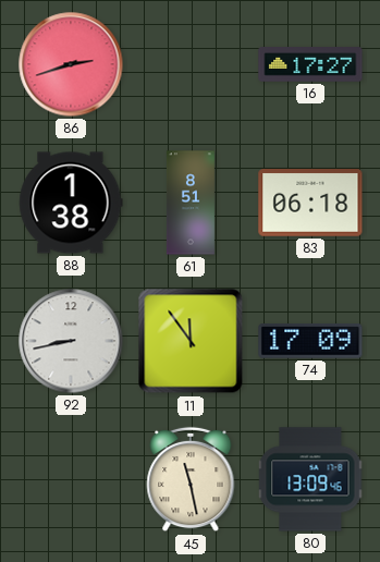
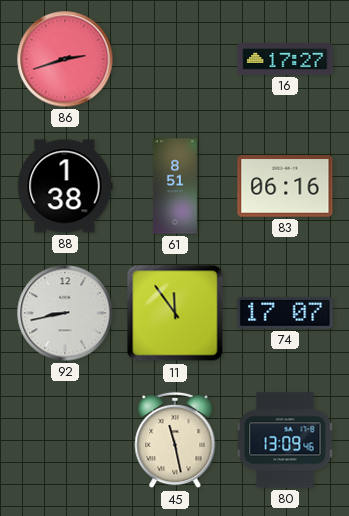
83: 06:18 -> 06:16
74: 17:09 -> 17:07
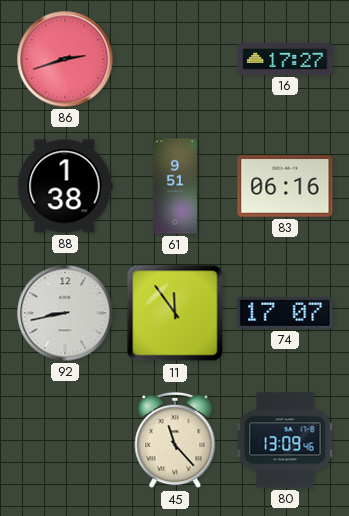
61: 8:51 -> 9:51
45: 11:28 -> 11:23
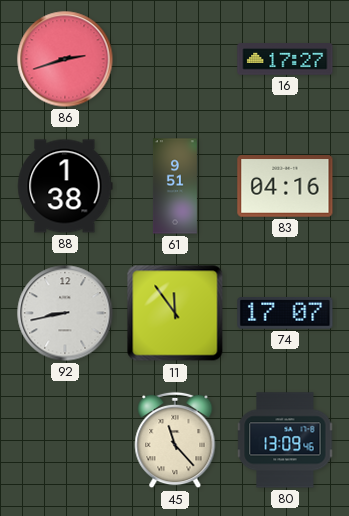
83: 06:16 -> 04:16
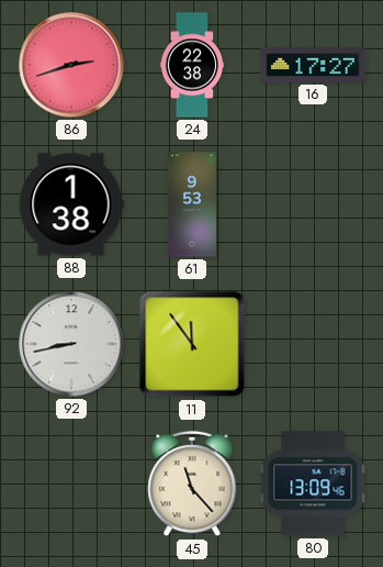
24: none -> 22:38
61: 9:51 -> 9:53
83: 04:16 -> none
74: 17:07 -> none
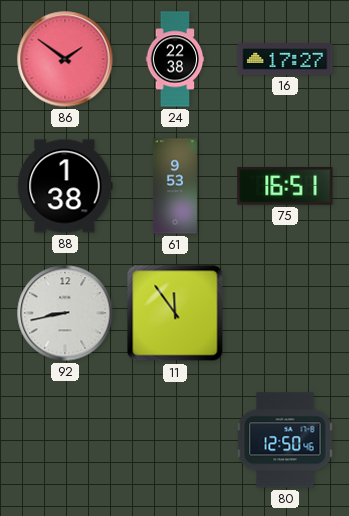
86: 2:42 -> 1:51
75: none -> 16:51
45: 11:23 -> none
80: 13:09 -> 12:50
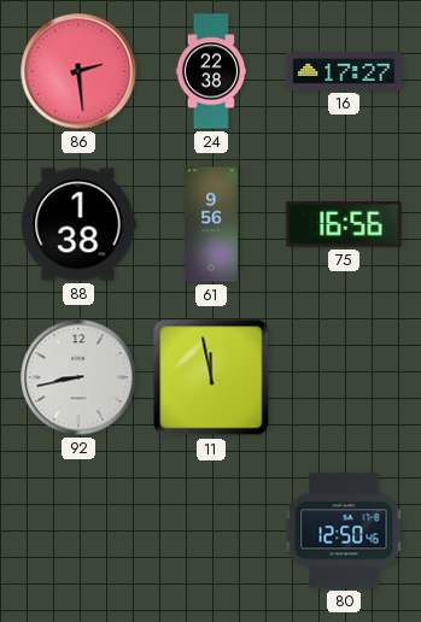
86: 1:51 -> 2:29
61: 9:53 -> 9:56
75: 16:51 -> 16:56
11: 11:54 -> 11:58
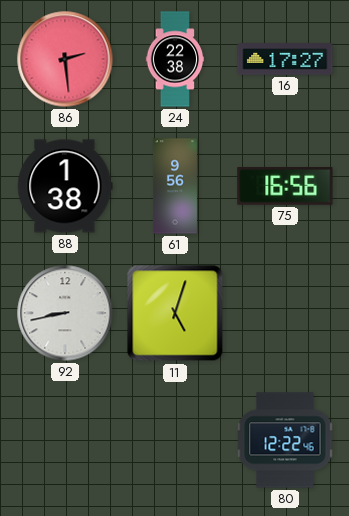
11: 11:58 -> 5:03
80: 12:50 -> 12:22
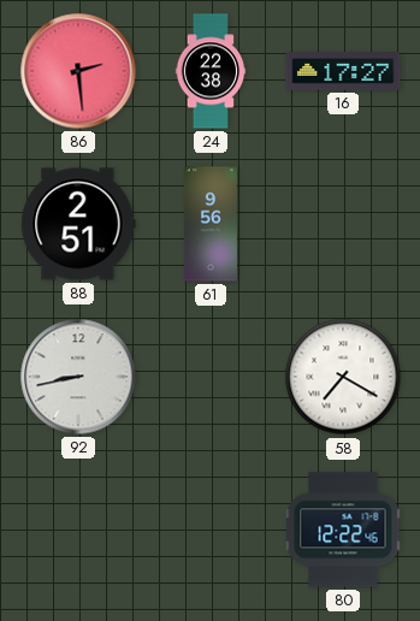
88: 1:38 -> 2:51
75: 16:56 -> none
11: 5:03 -> none
58: none -> 7:20
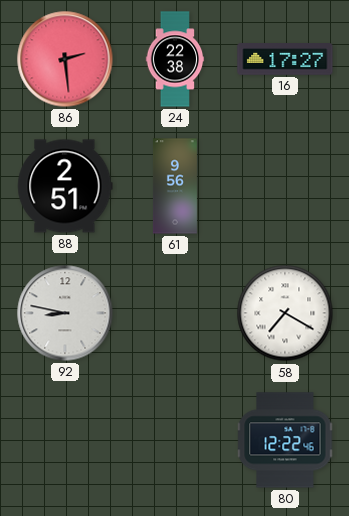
92: 8:43 -> 8:47
